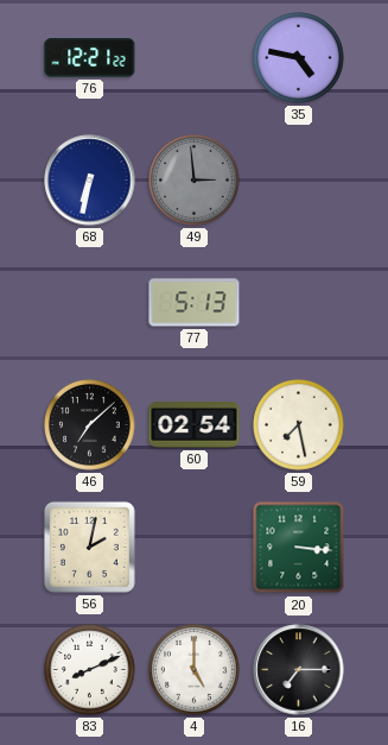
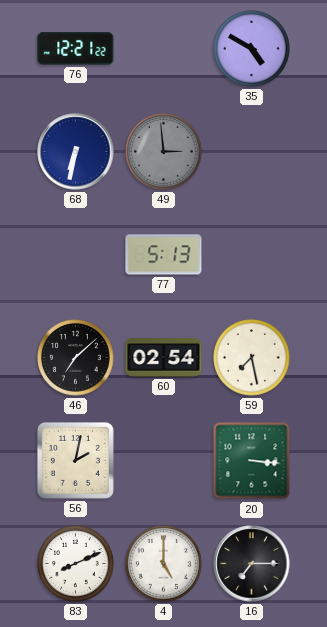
35: 4:47 -> 4:50
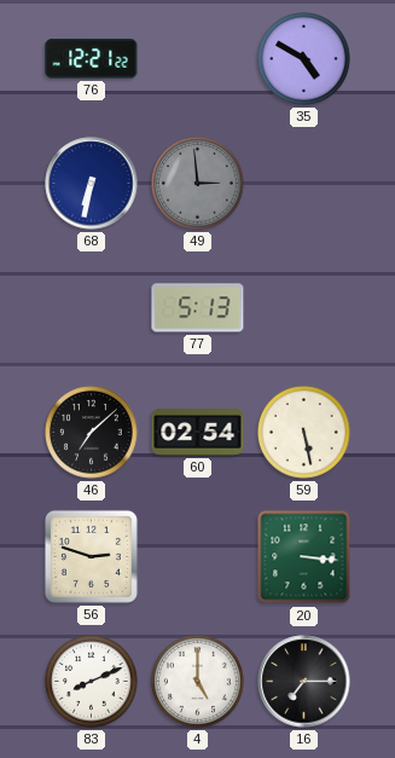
59: 7:28 -> 5:28
56: 2:02 -> 2:48
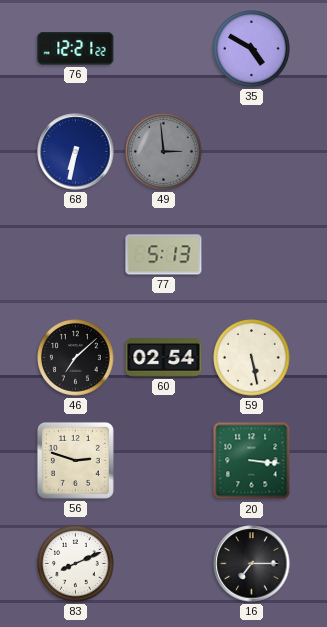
4: 5:00 -> none
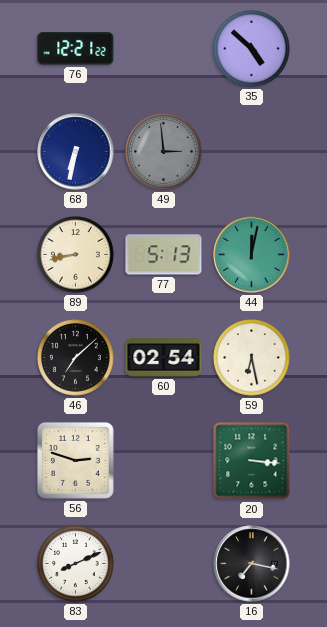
35: 4:50 -> 4:52
89: none -> 8:43
44: none -> 12:02
59: 5:28 -> 6:28
16: 7:15 -> 7:17
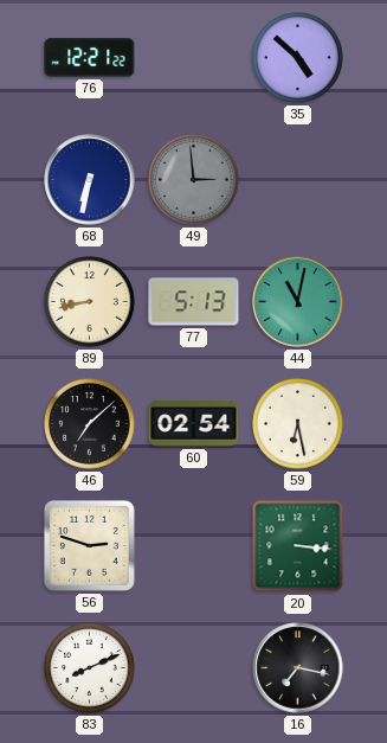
44: 12:02 -> 11:02
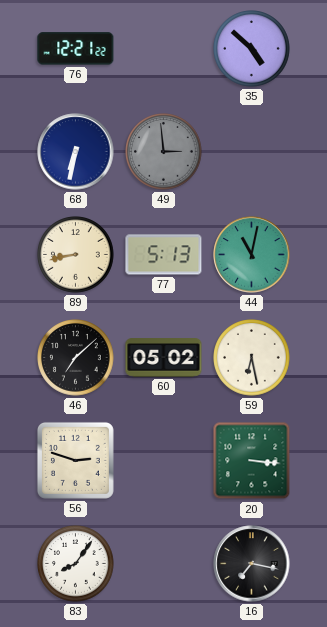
60: 02:54 -> 05:02
83: 8:11 -> 8:06
